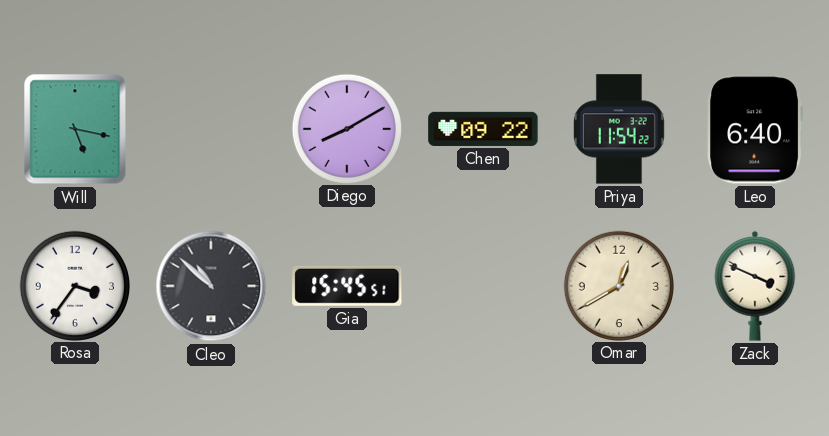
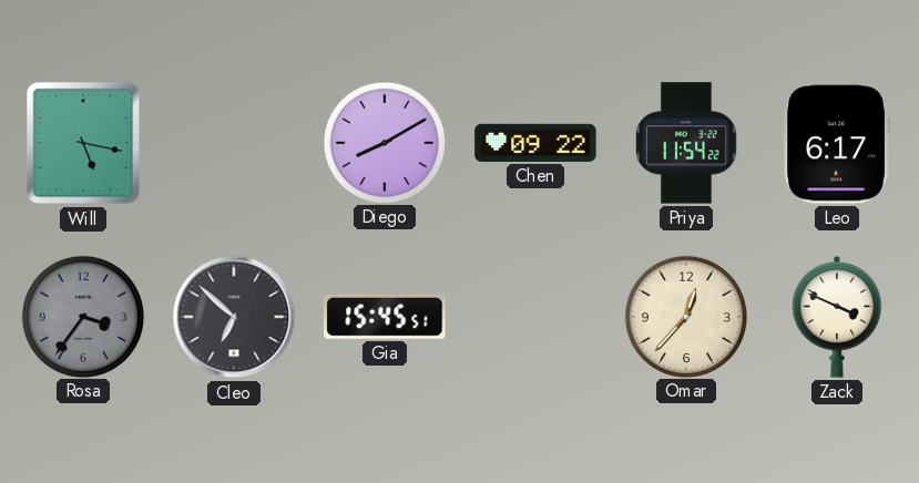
Leo: 6:40 -> 6:17
Rosa dial: white -> grey
Cleo: 10:52 -> 6:52
Omar: 12:40 -> 12:37
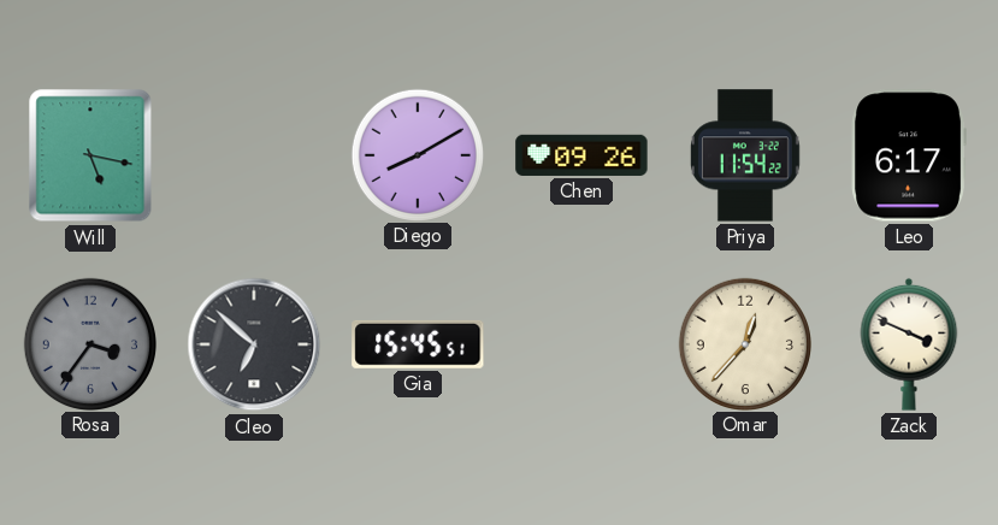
Chen: 09:22 -> 09:26
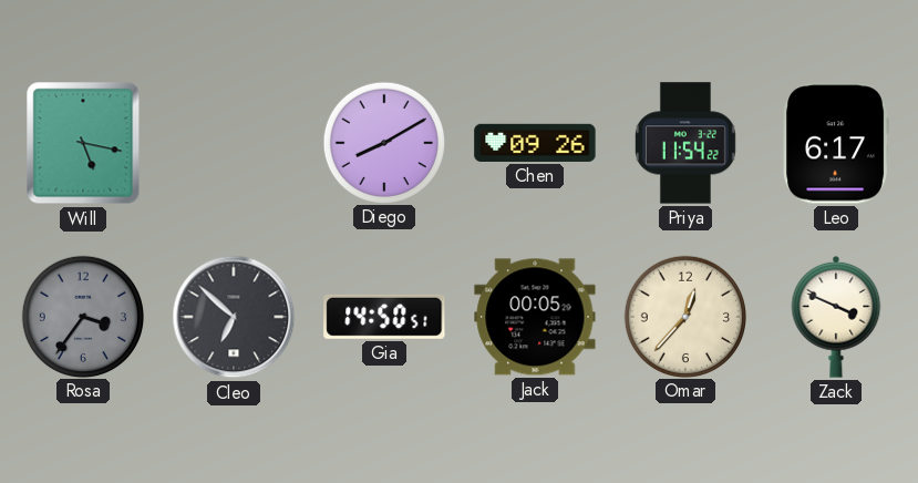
Gia: 15:45 -> 14:50
Jack: none -> 00:05
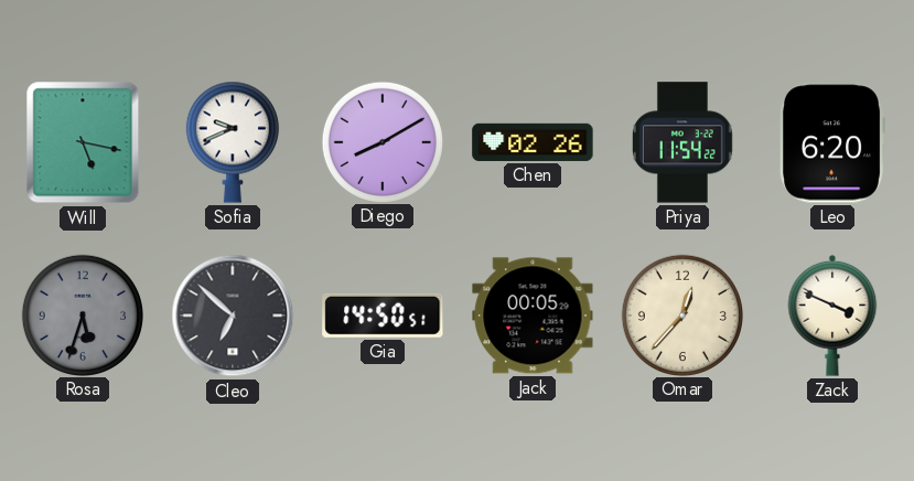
Sofia: none -> 9:41
Chen: 09:26 -> 02:26
Leo: 6:17 -> 6:20
Rosa: 3:36 -> 5:33
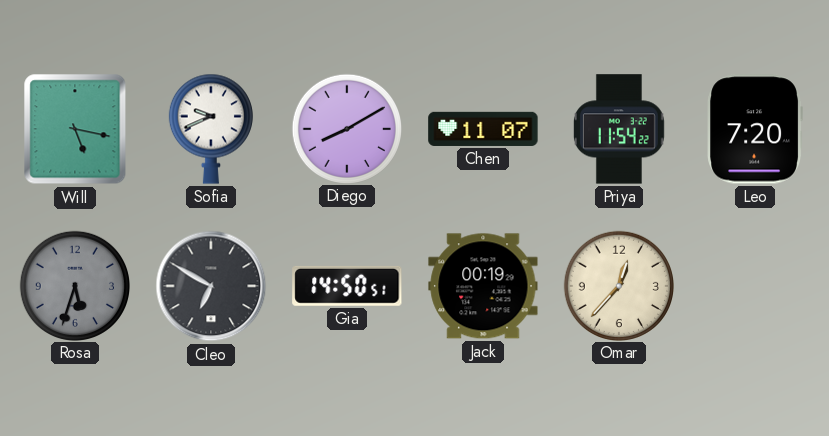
Chen: 02:26 -> 11:07
Leo: 6:20 -> 7:20
Cleo: 6:52 -> 6:50
Jack: 00:05 -> 00:19
Zack: 3:49 -> none
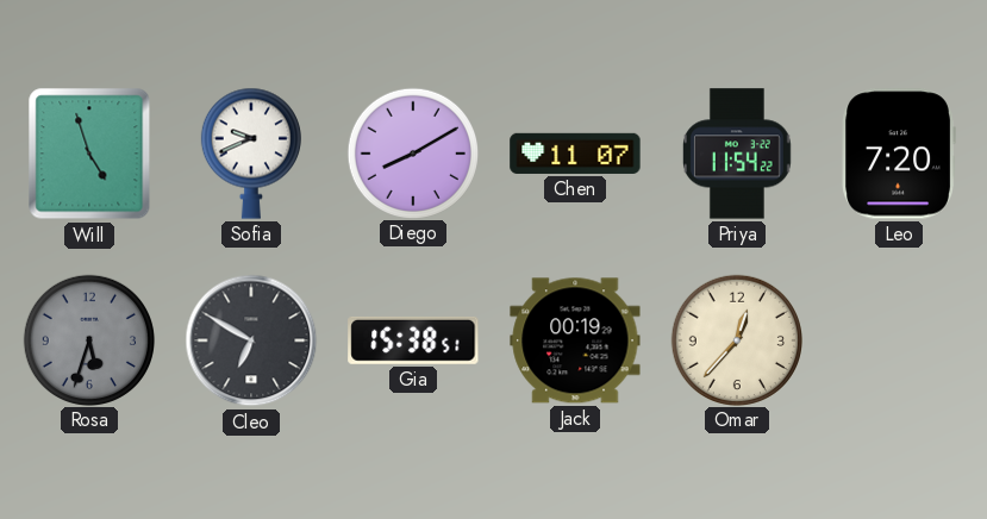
Will: 5:17 -> 4:57
Gia: 14:50 -> 15:38
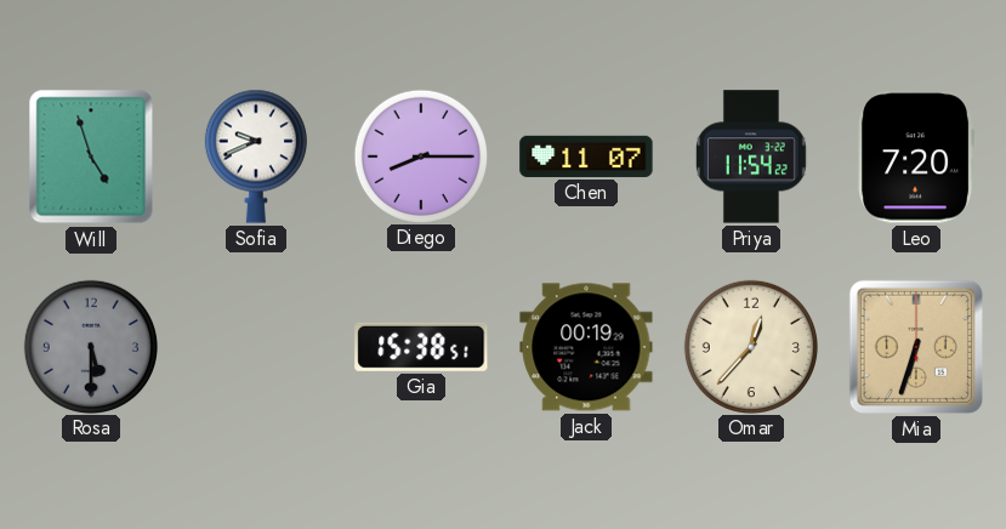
Diego: 8:10 -> 8:15
Rosa: 5:33 -> 5:30
Cleo: 6:50 -> none
Mia: none -> 6:33
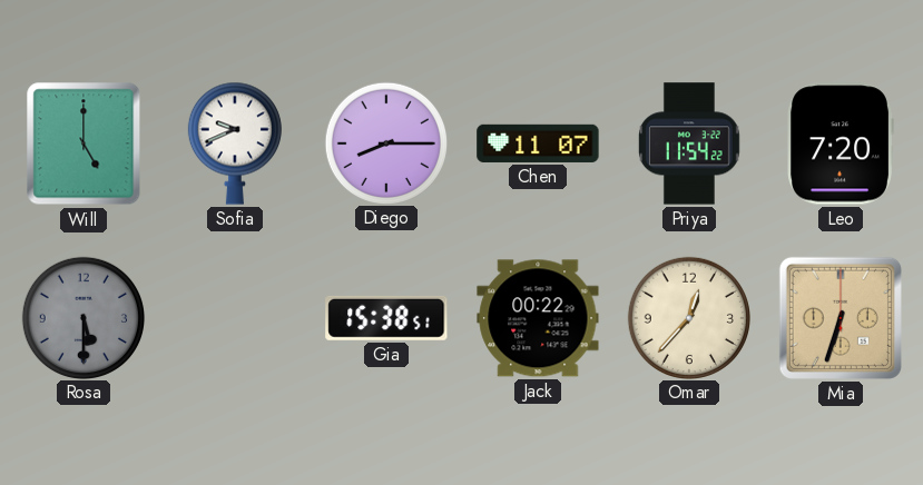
Will: 4:57 -> 5:00
Jack: 00:19 -> 00:22
